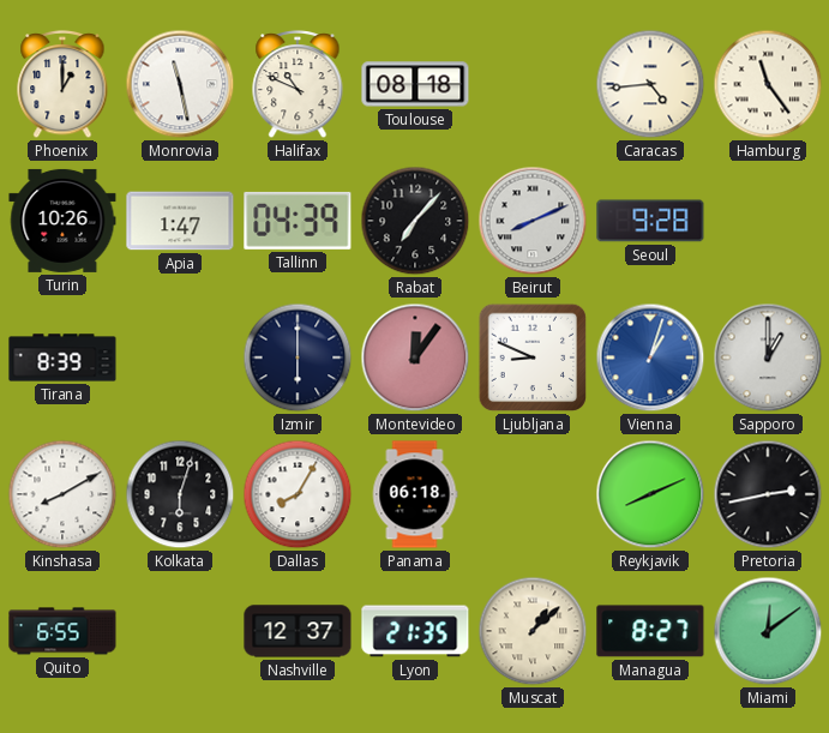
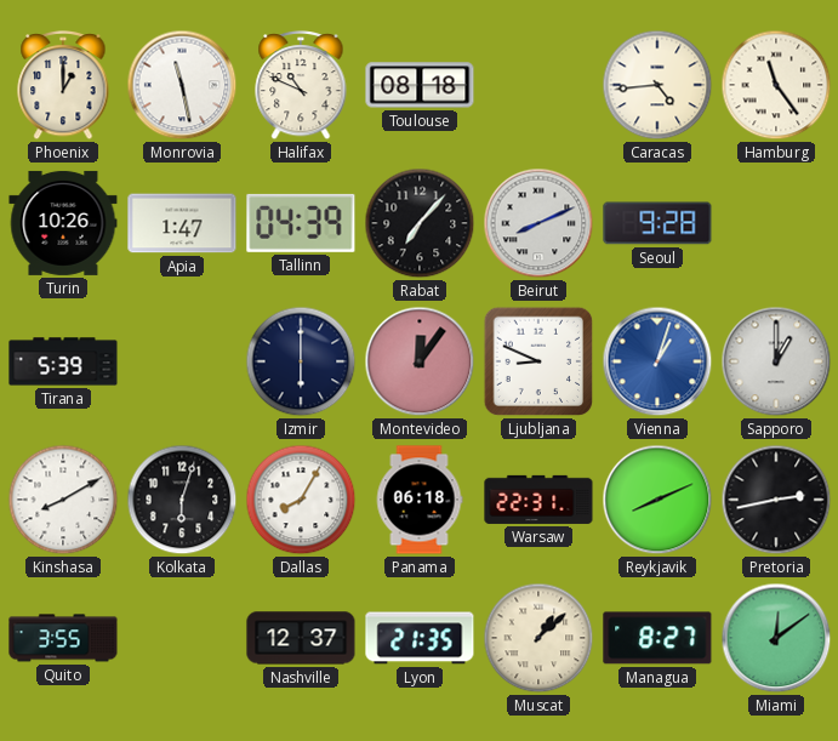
Tirana: 8:39 -> 5:39
Warsaw: none -> 22:31
Quito: 6:55 -> 3:55
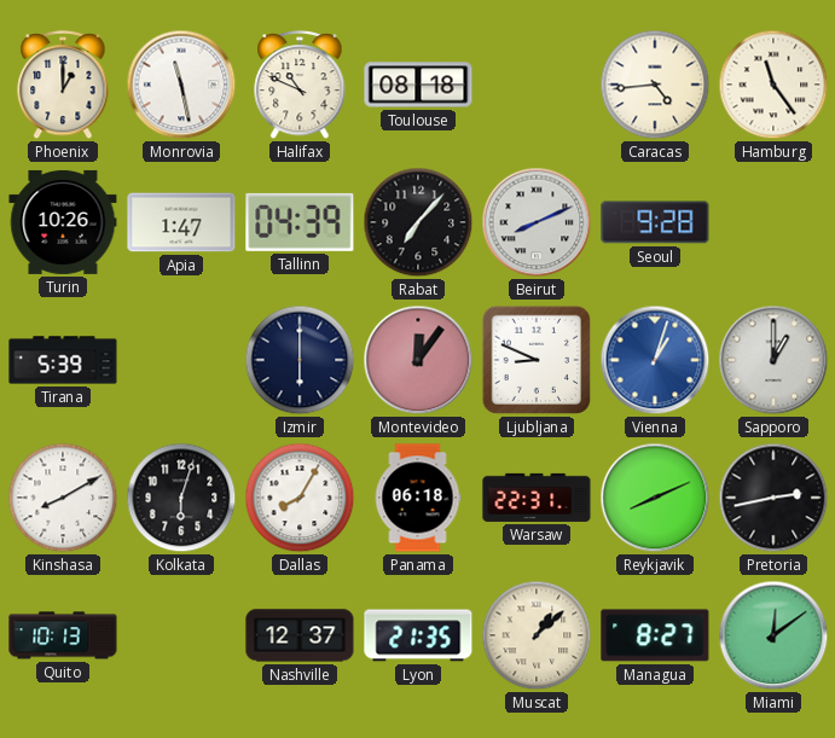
Quito: 3:55 -> 10:13
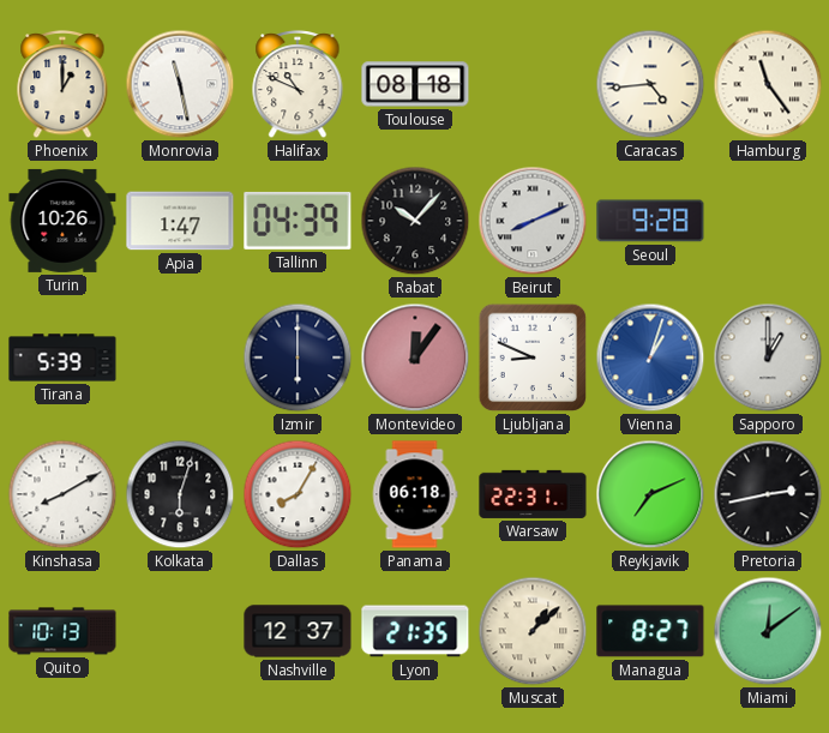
Rabat: 7:07 -> 10:07
Reykjavik: 8:11 -> 7:11
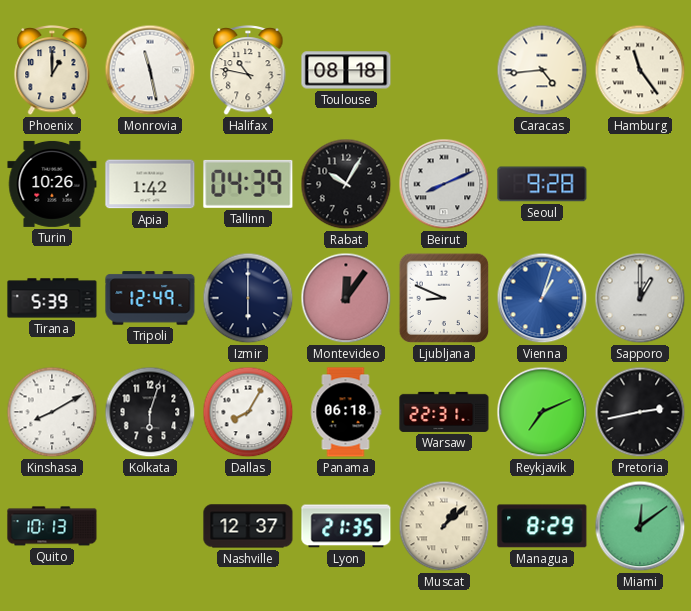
Halifax: 10:49 -> 10:47
Apia: 1:47 -> 1:42
Rabat: 10:07 -> 10:05
Tripoli: none -> 12:49
Managua: 8:27 -> 8:29
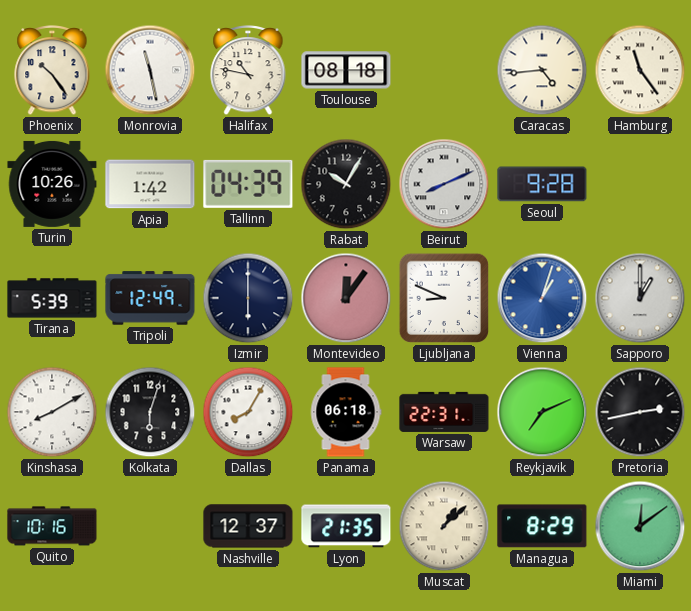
Phoenix: 1:00 -> 10:24
Quito: 10:13 -> 10:16
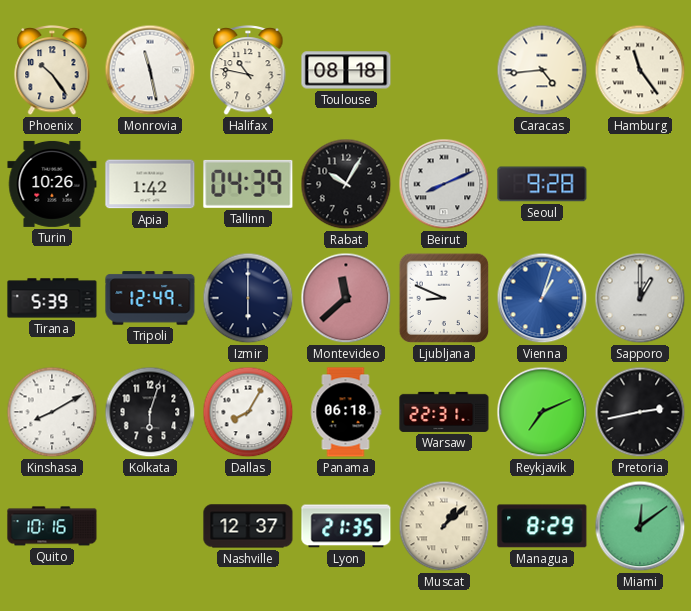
Montevideo: 12:06 -> 11:38
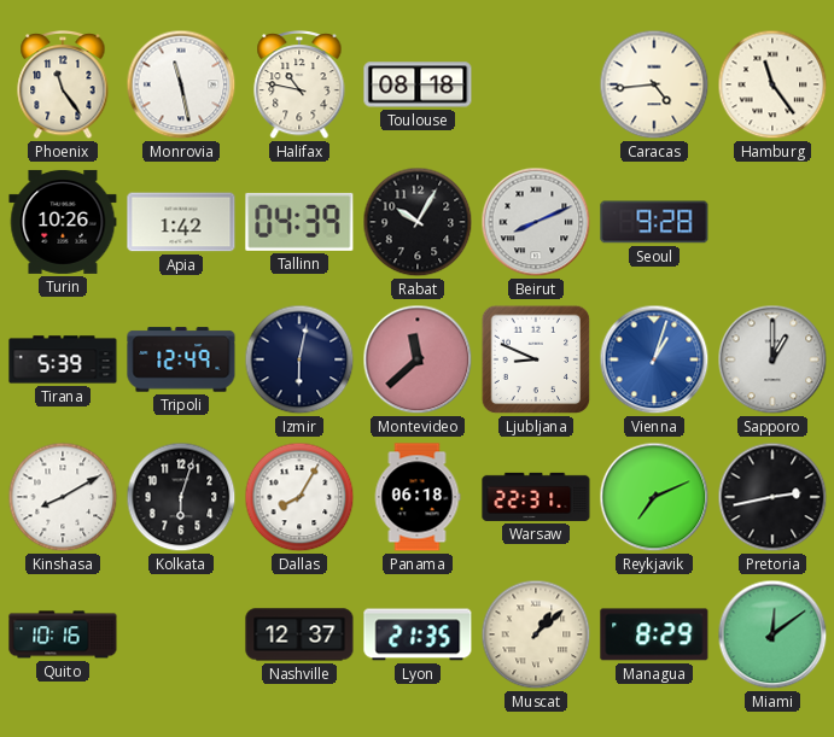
Phoenix: 10:24 -> 11:24
Izmir: 6:00 -> 6:02
